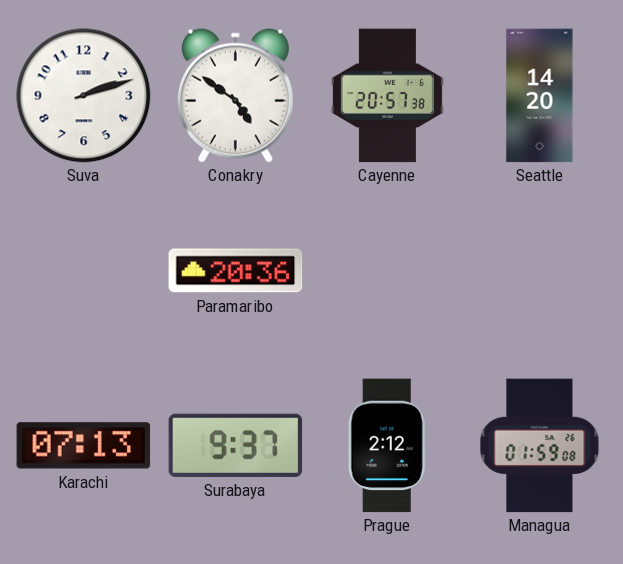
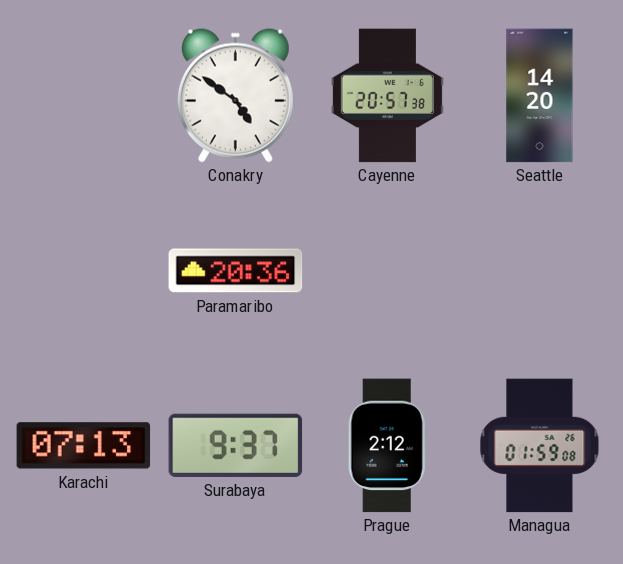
Suva: 2:12 -> none
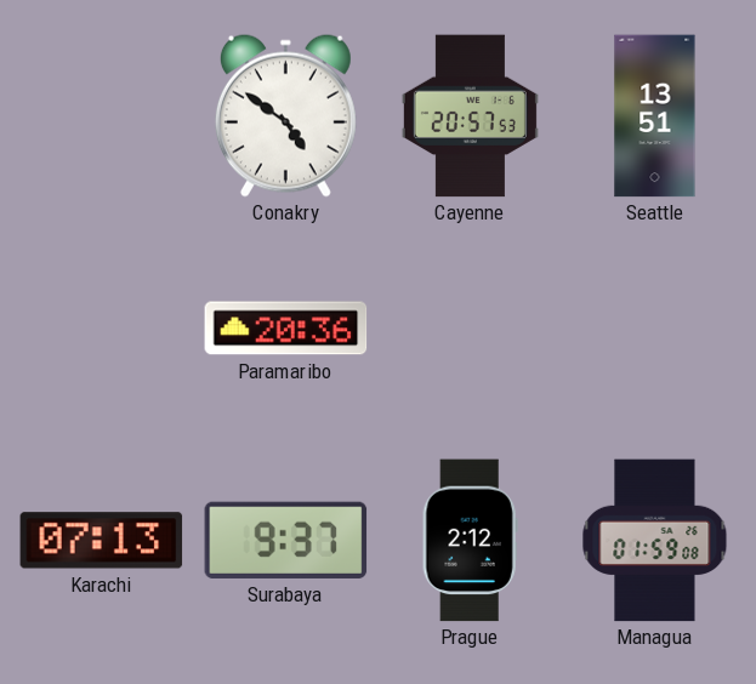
Cayenne: 20:57:38 -> 20:57:53
Seattle: 14:20 -> 13:51
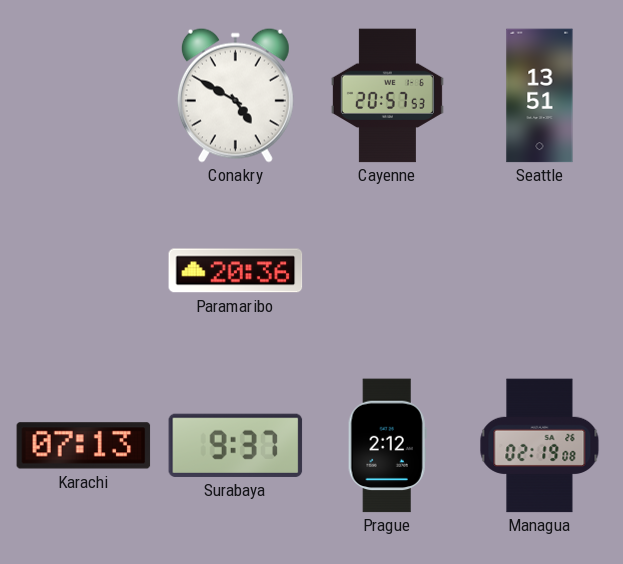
Conakry: 4:51 -> 4:50
Managua: 01:59 -> 02:19
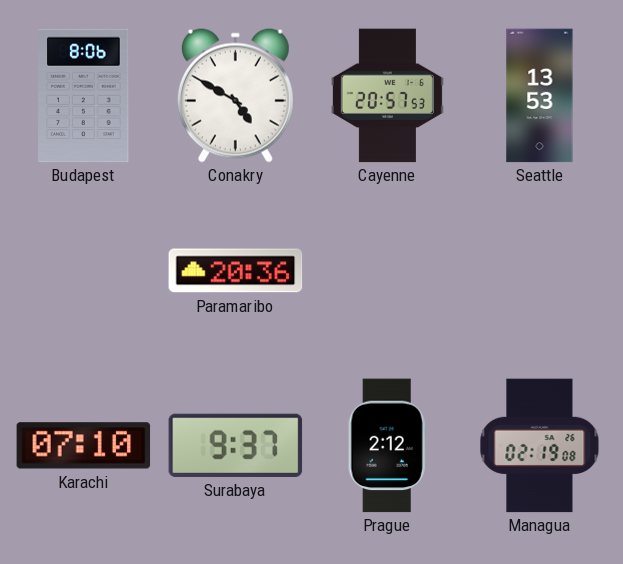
Budapest: none -> 8:06
Seattle: 13:51 -> 13:53
Karachi: 07:13 -> 07:10
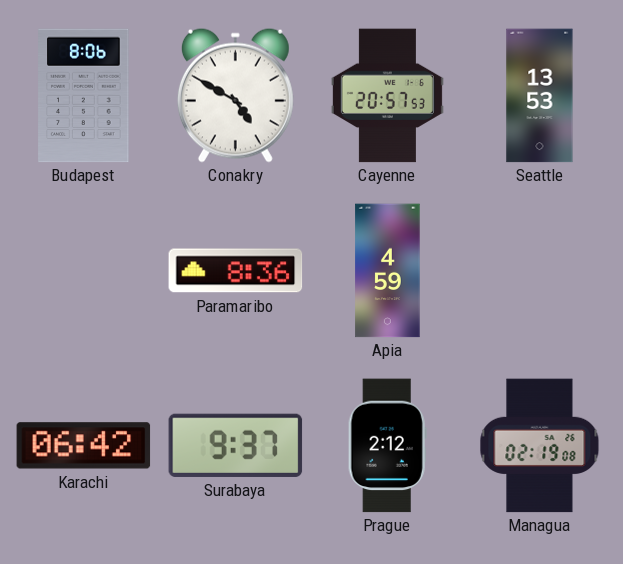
Paramaribo: 20:36 -> 8:36
Apia: none -> 4:59
Karachi: 07:10 -> 06:42
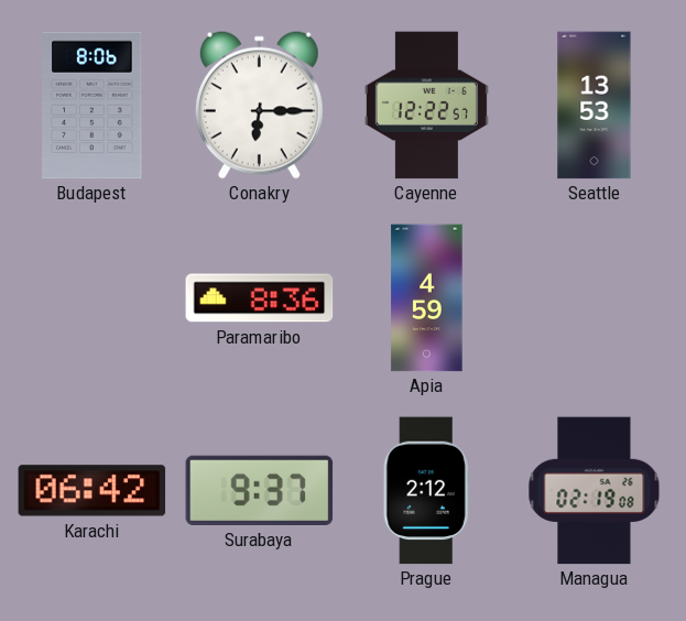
Conakry: 4:50 -> 6:15
Cayenne: 20:57 -> 12:22
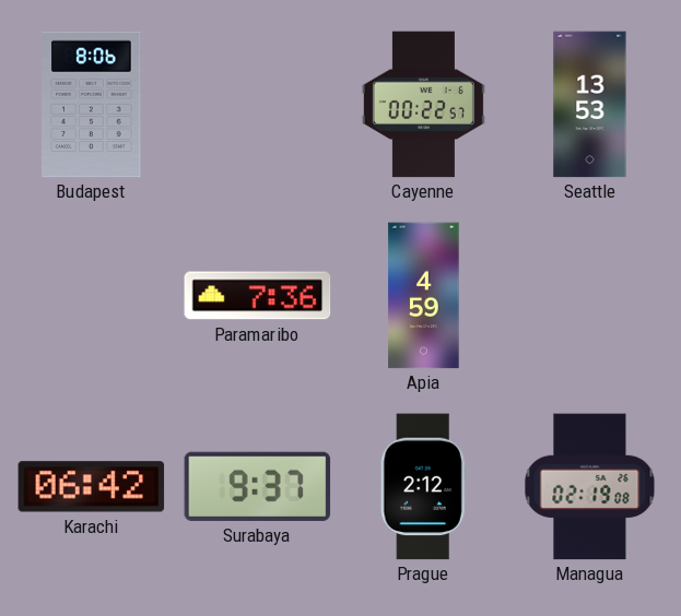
Conakry: 6:15 -> none
Cayenne: 12:22 -> 00:22
Paramaribo: 8:36 -> 7:36
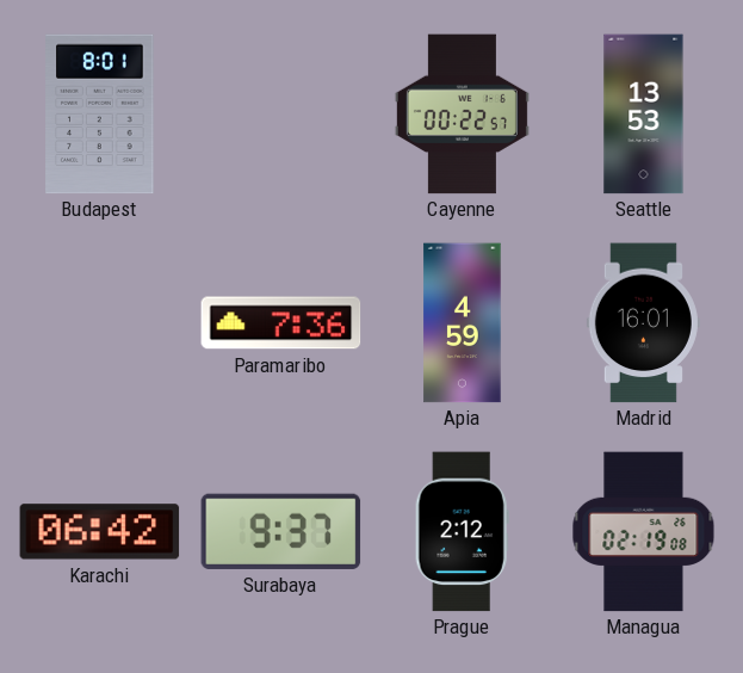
Budapest: 8:06 -> 8:01
Madrid: none -> 16:01
